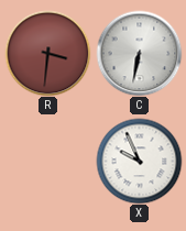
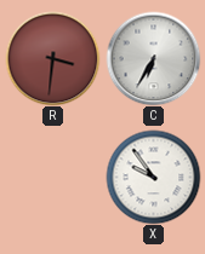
C: 6:32 -> 6:35
X: 9:56 -> 9:54
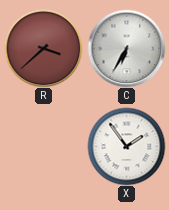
R: 3:31 -> 3:38
X: 9:54 -> 1:54
